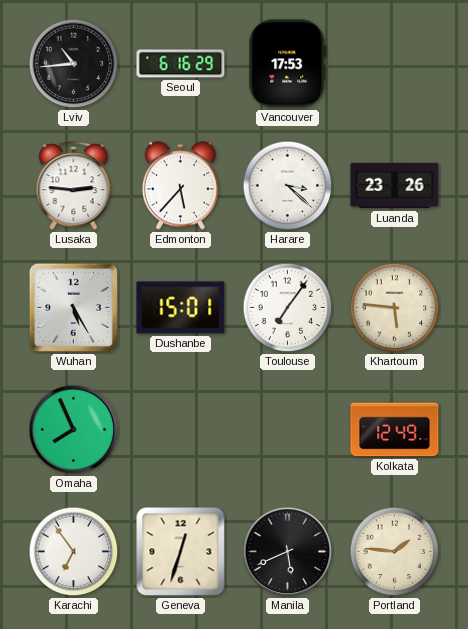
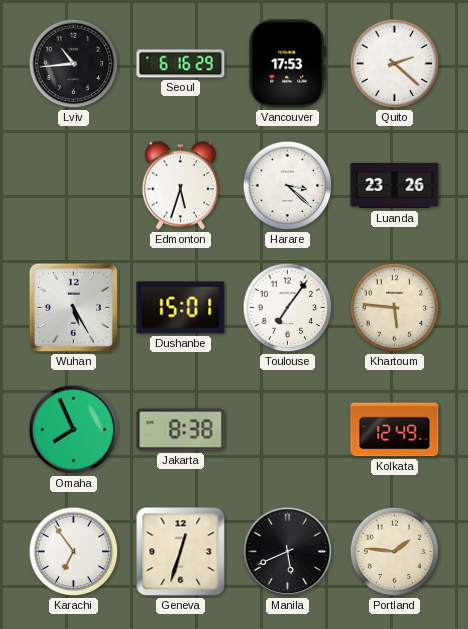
Quito: none -> 2:22
Lusaka: 2:46 -> none
Edmonton: 5:37 -> 5:33
Jakarta: none -> 8:38
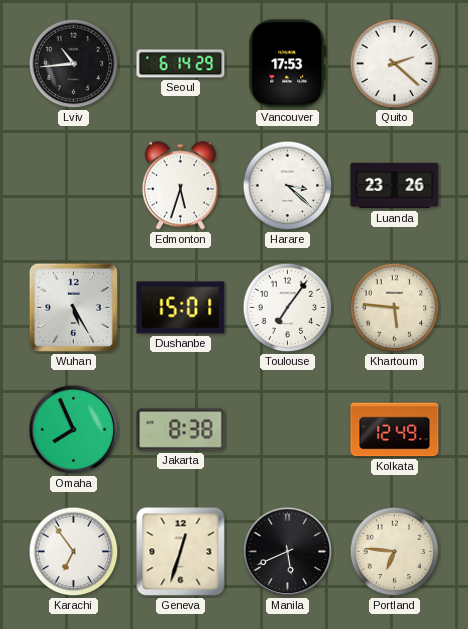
Seoul: 6:16 -> 6:14
Portland: 1:46 -> 6:46
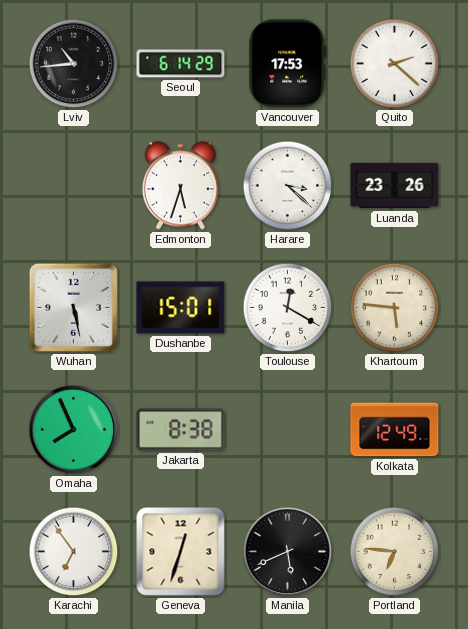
Wuhan: 5:25 -> 5:28
Toulouse: 7:06 -> 12:20
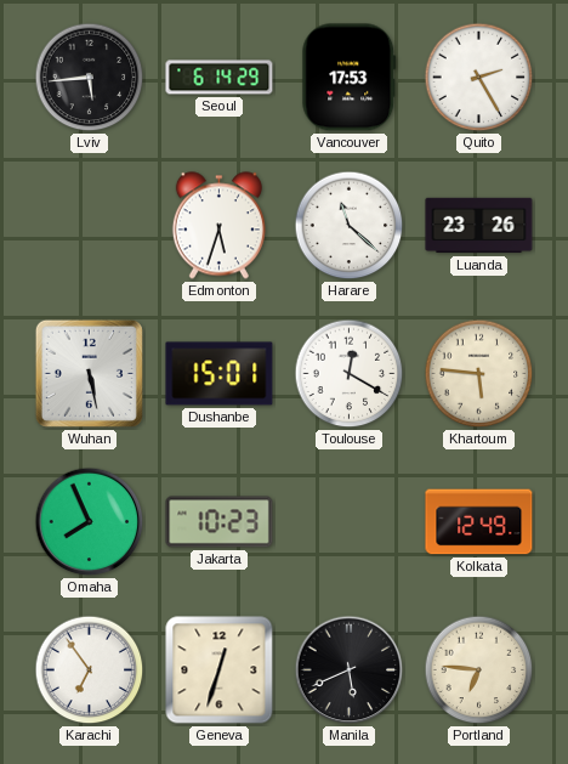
Lviv: 10:44 -> 5:44
Quito: 2:22 -> 2:25
Harare: 3:22 -> 11:22
Jakarta: 8:38 -> 10:23
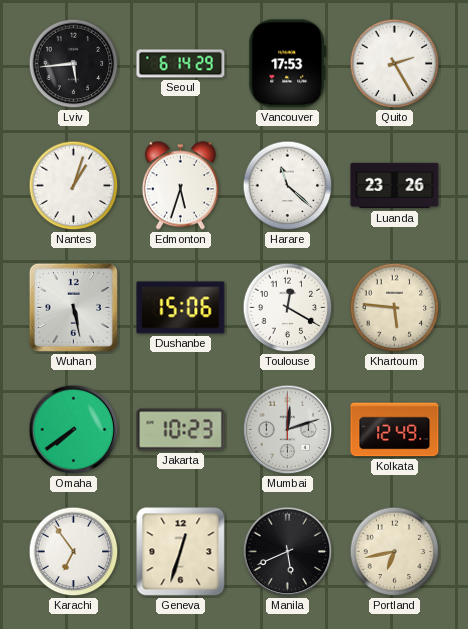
Nantes: none -> 1:03
Dushanbe: 15:01 -> 15:06
Omaha: 7:56 -> 7:39
Mumbai: none -> 12:12
Portland: 6:46 -> 6:43
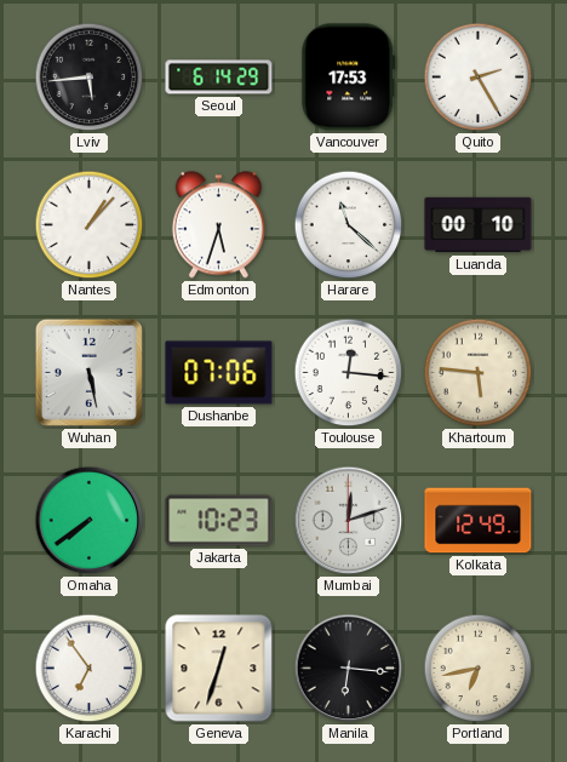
Nantes: 1:03 -> 1:07
Luanda: 23:26 -> 00:10
Dushanbe: 15:06 -> 07:06
Toulouse: 12:20 -> 12:16
Manila: 5:41 -> 6:16
